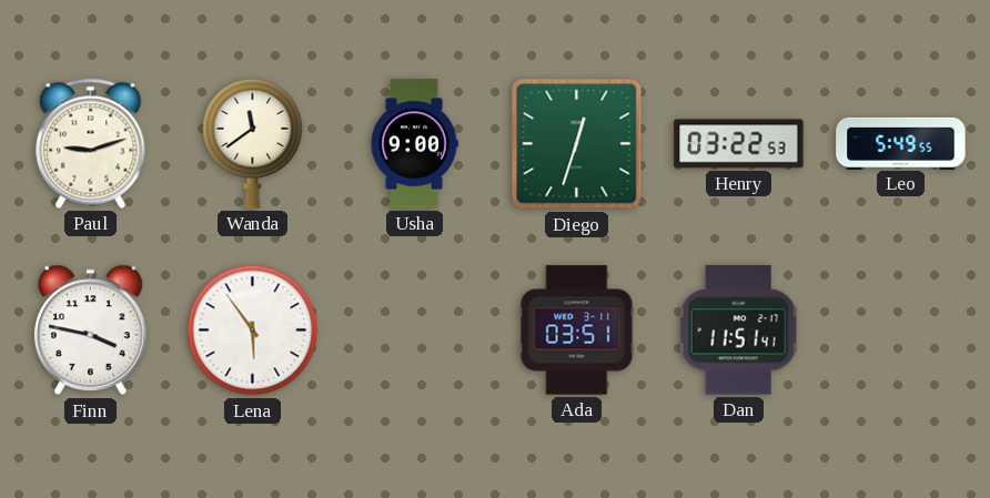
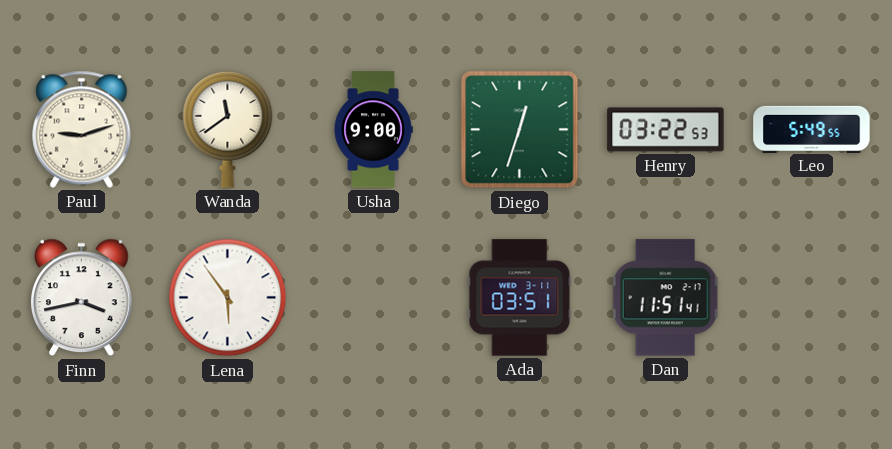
Finn: 3:47 -> 3:43
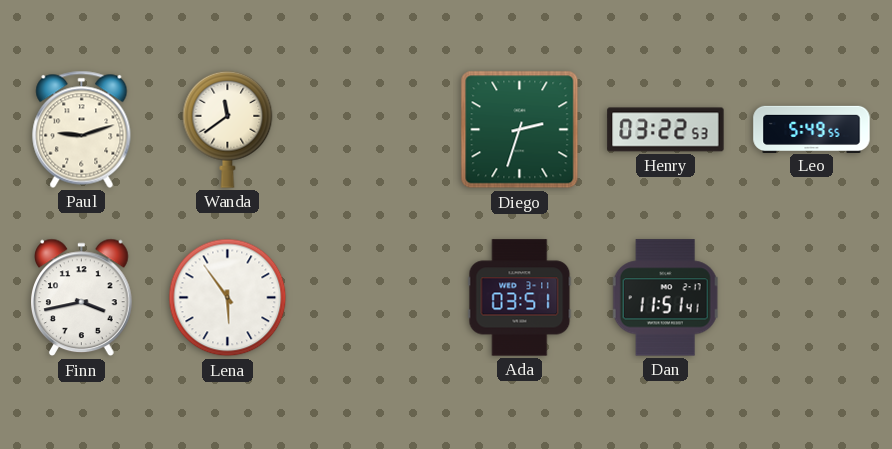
Usha: 9:00 -> none
Diego: 12:33 -> 2:33
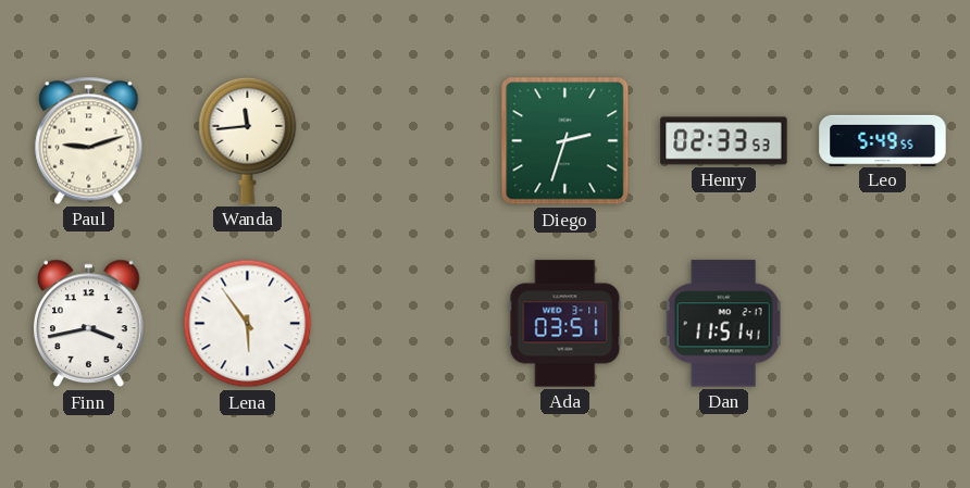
Wanda: 11:39 -> 11:44
Henry: 03:22 -> 02:33
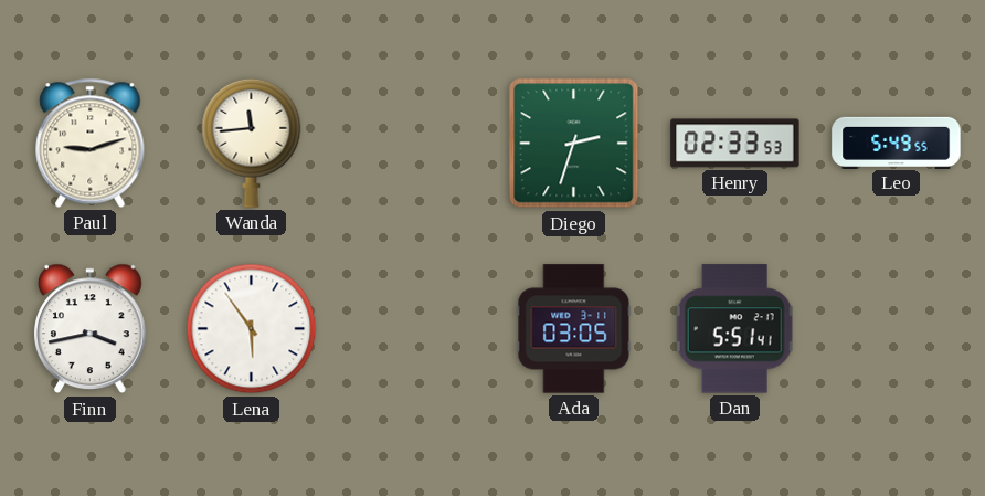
Ada: 03:51 -> 03:05
Dan: 11:51 -> 5:51
